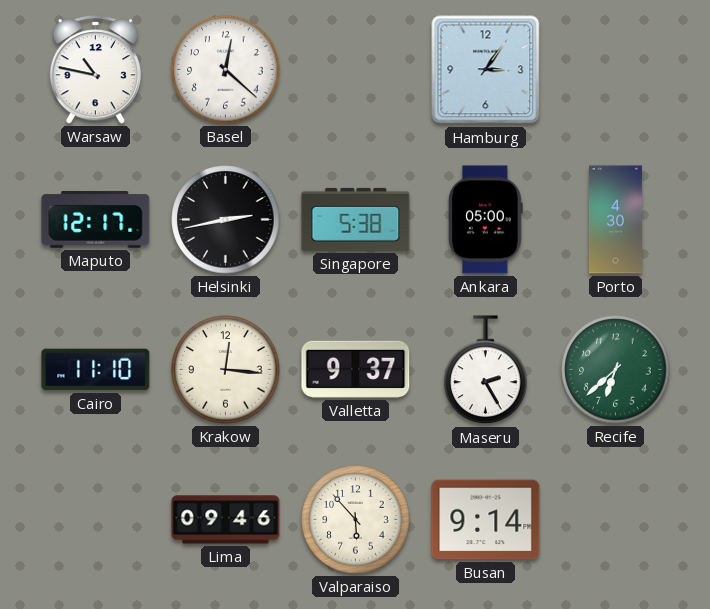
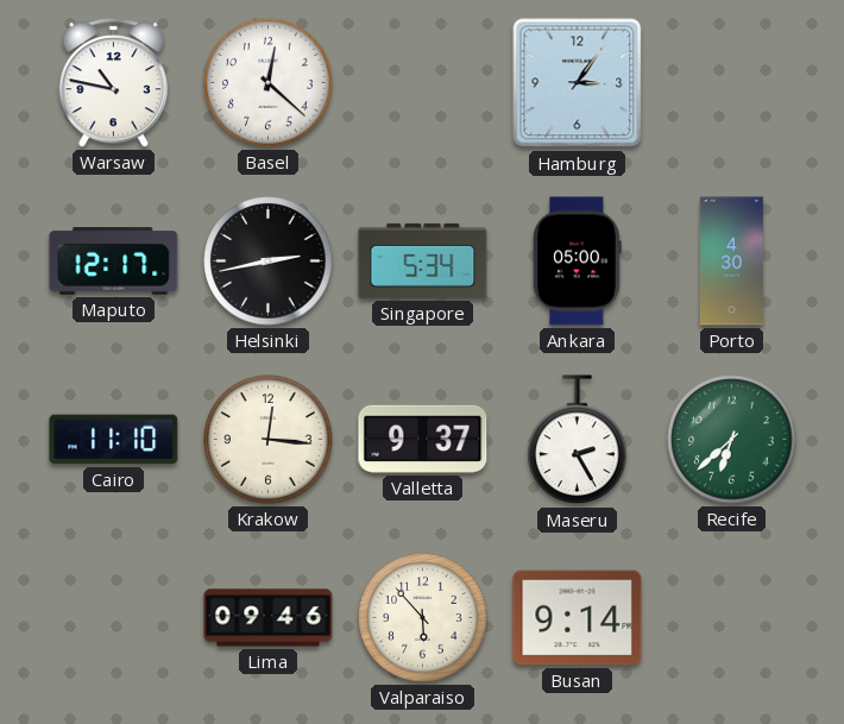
Singapore: 5:38 -> 5:34
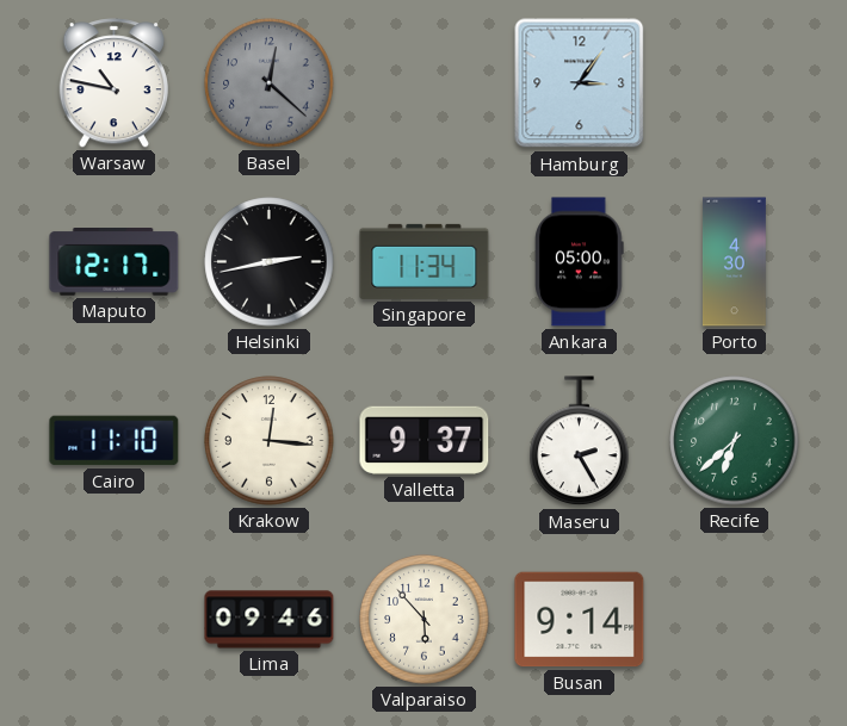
Basel dial: white -> grey
Singapore: 5:34 -> 11:34
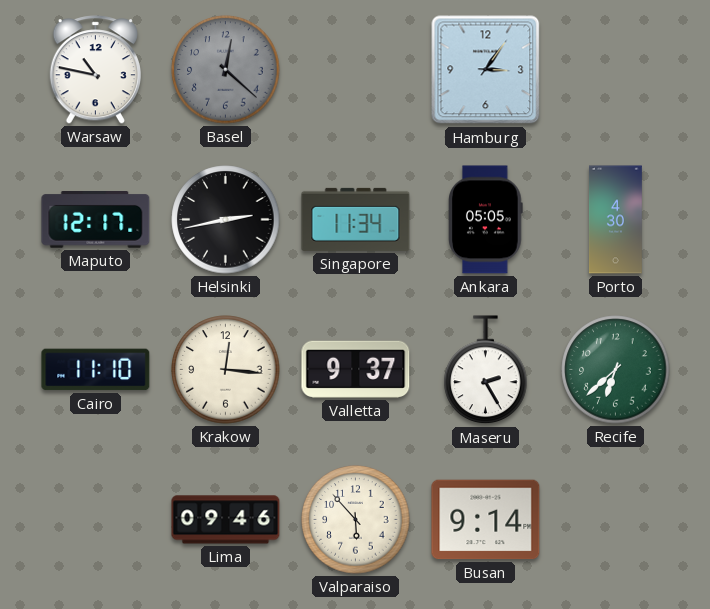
Ankara: 05:00 -> 05:05
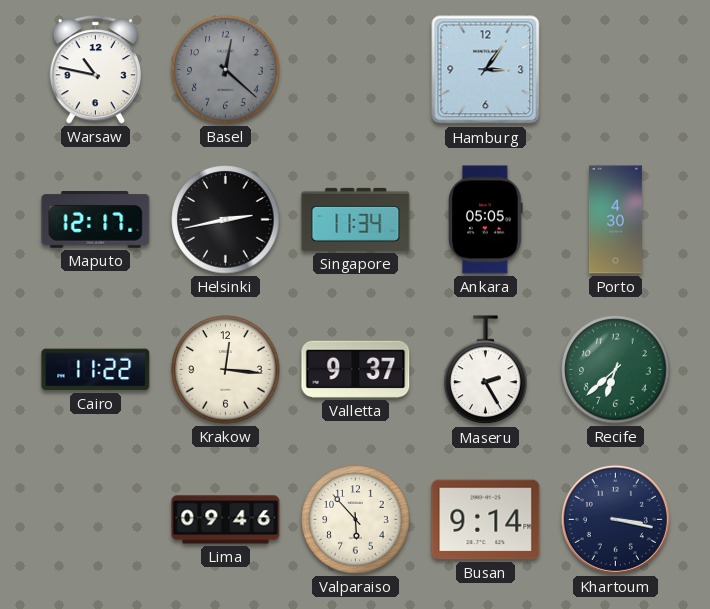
Cairo: 11:10 -> 11:22
Khartoum: none -> 3:17
